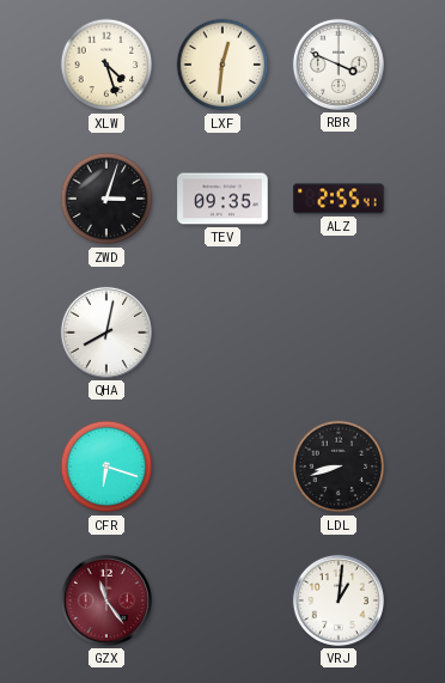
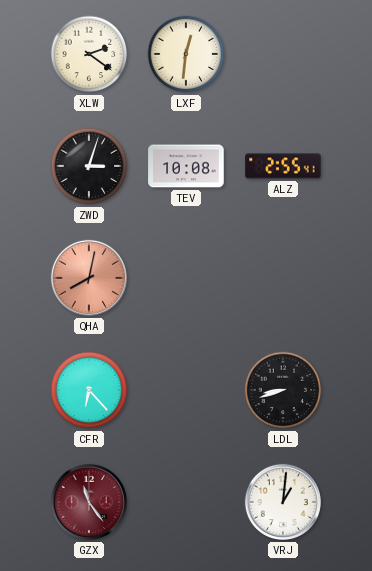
XLW: 4:27 -> 2:21
RBR: 3:49 -> none
TEV: 09:35 -> 10:08
QHA dial: white -> salmon
CFR: 6:18 -> 6:23
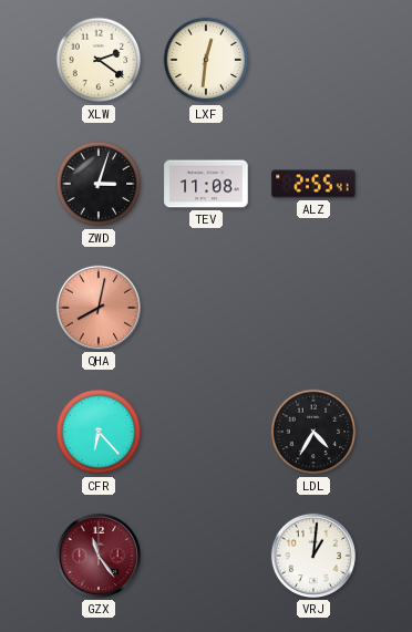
TEV: 10:08 -> 11:08
LDL: 8:42 -> 4:35
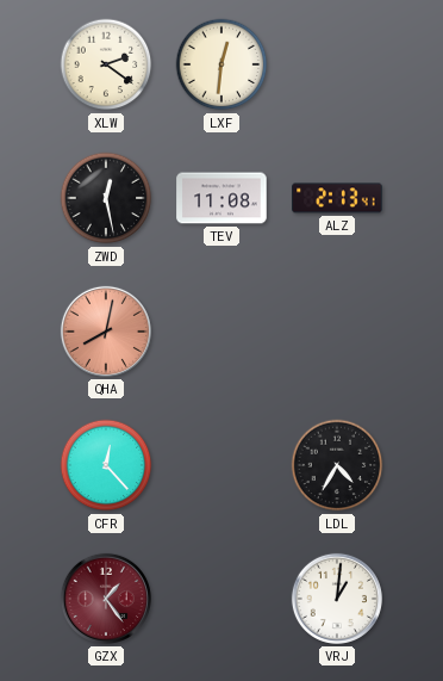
ZWD: 3:03 -> 12:28
ALZ: 2:55 -> 2:13
CFR: 6:23 -> 12:23
GZX: 11:24 -> 1:24
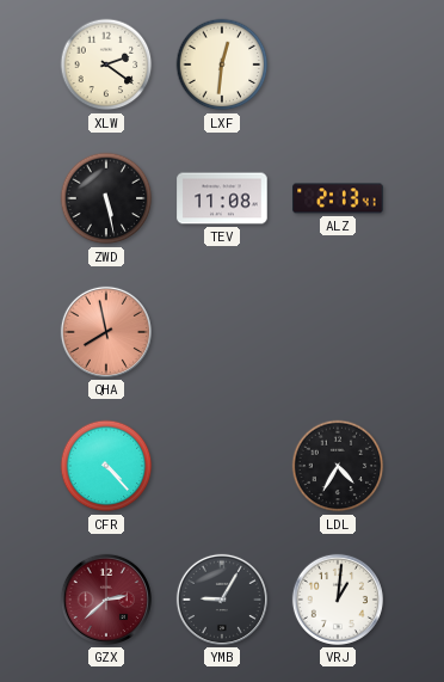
ZWD: 12:28 -> 5:28
QHA: 8:02 -> 7:58
CFR: 12:23 -> 4:23
GZX: 1:24 -> 2:38
YMB: none -> 9:05
